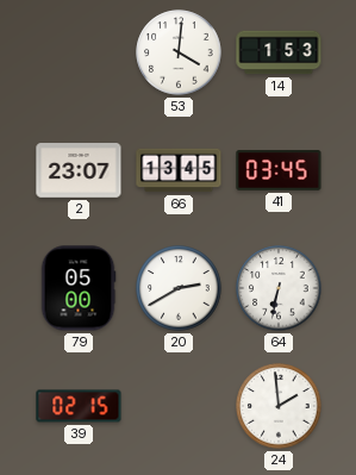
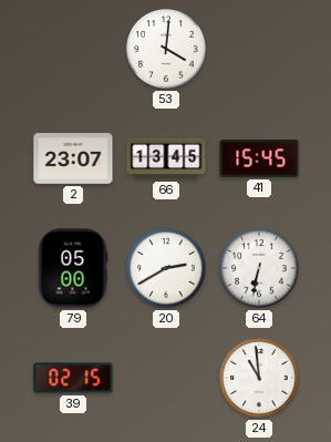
14: 1:53 -> none
41: 03:45 -> 15:45
24: 1:59 -> 10:59
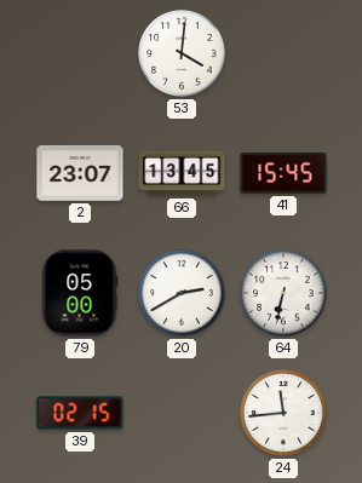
24: 10:59 -> 11:44
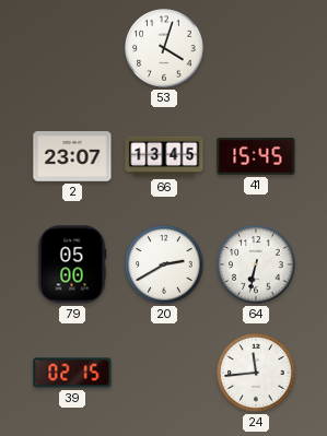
53: 4:01 -> 4:03
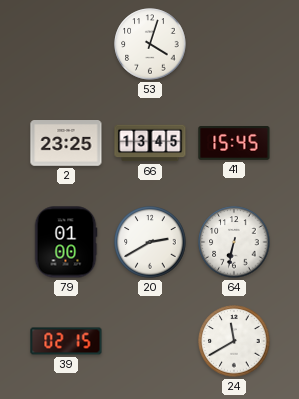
2: 23:07 -> 23:25
79: 05:00 -> 01:00
24: 11:44 -> 11:40
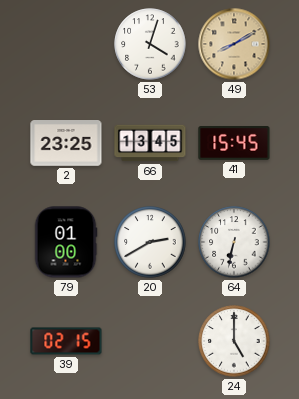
49: none -> 8:10
24: 11:40 -> 5:00
